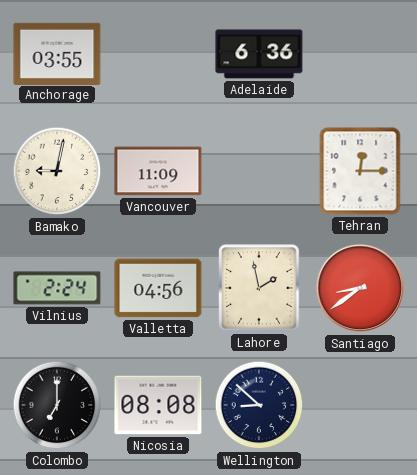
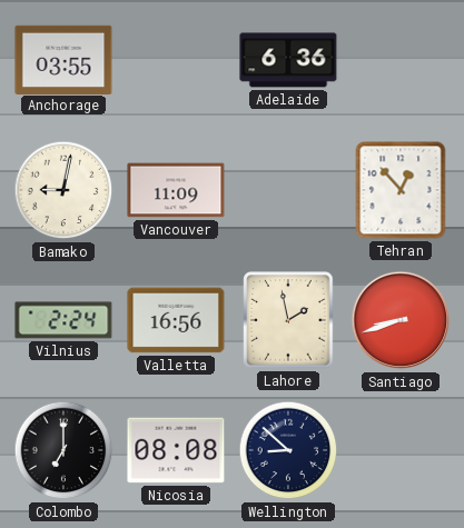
Tehran: 12:15 -> 12:53
Valletta: 04:56 -> 16:56
Santiago: 8:39 -> 8:42
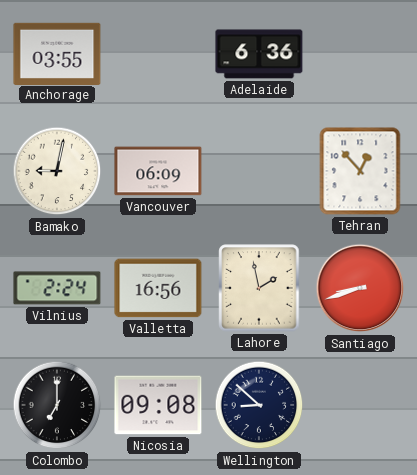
Vancouver: 11:09 -> 06:09
Nicosia: 08:08 -> 09:08
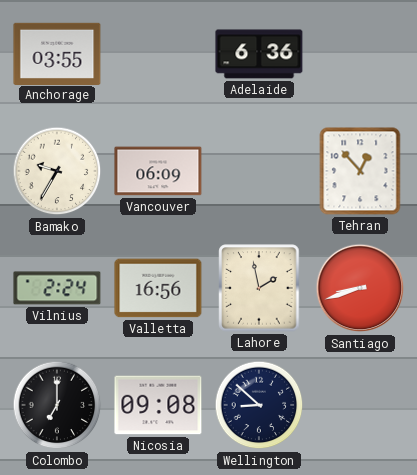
Bamako: 9:02 -> 9:35
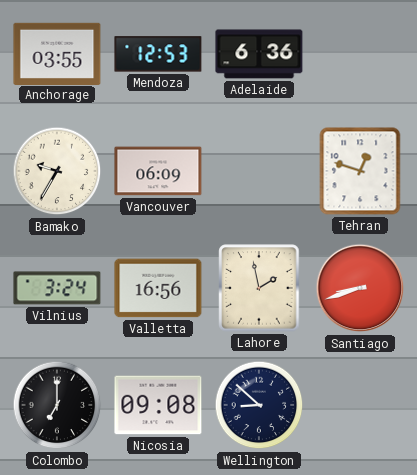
Mendoza: none -> 12:53
Tehran: 12:53 -> 12:48
Vilnius: 2:24 -> 3:24
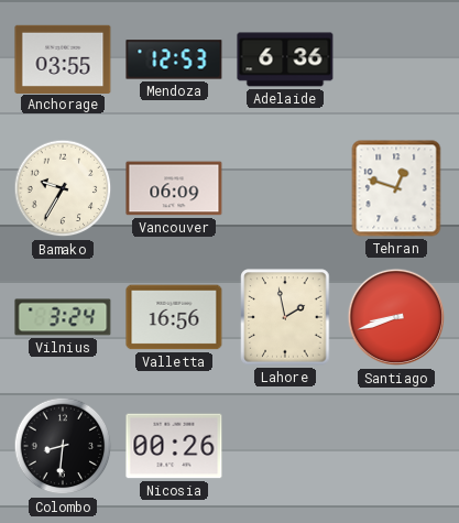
Colombo: 7:00 -> 8:31
Nicosia: 09:08 -> 00:26
Wellington: 8:52 -> none
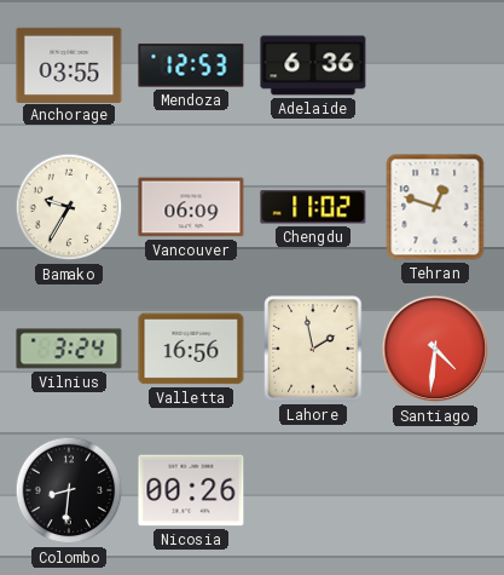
Chengdu: none -> 11:02
Santiago: 8:42 -> 4:31
